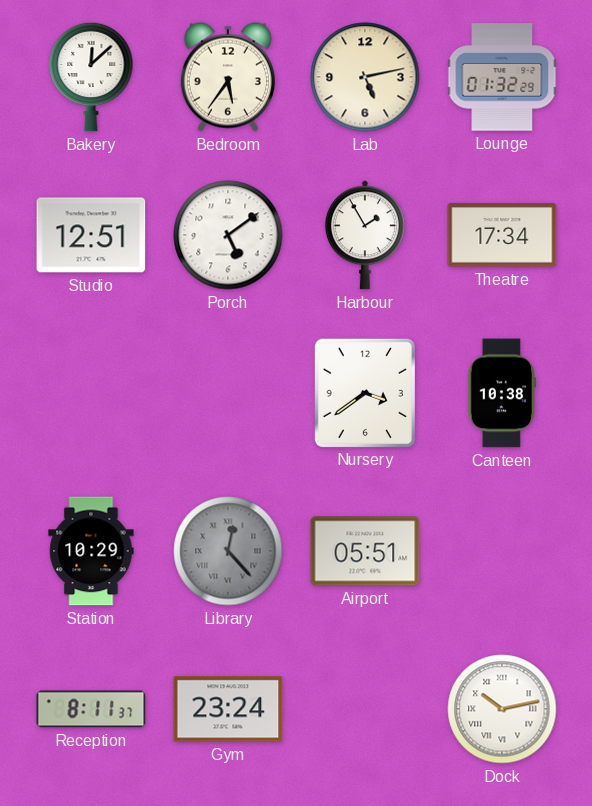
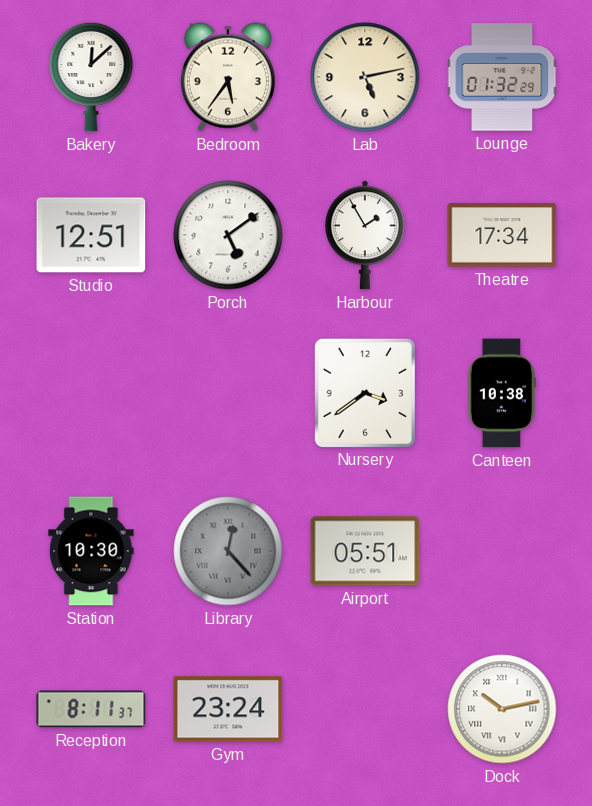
Station: 10:29 -> 10:30
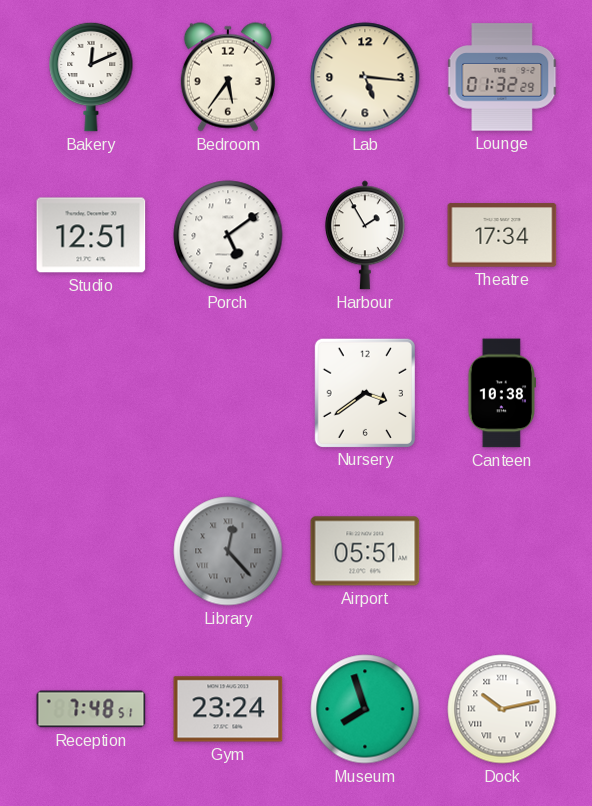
Bakery: 12:08 -> 12:11
Lab: 5:13 -> 5:16
Station: 10:30 -> none
Reception: 8:11 -> 7:48
Museum: none -> 7:57
